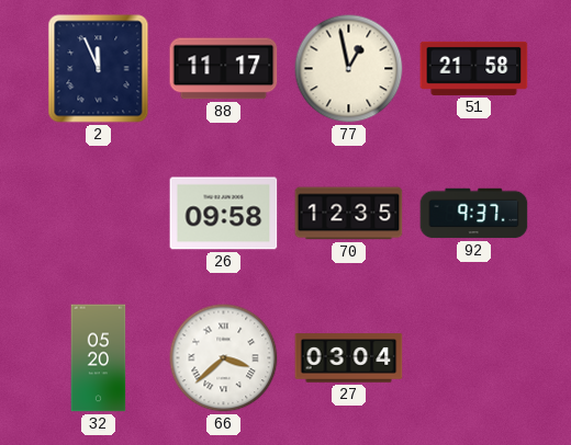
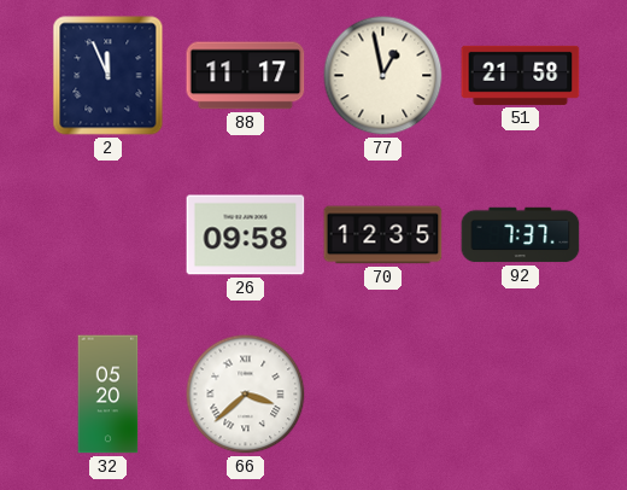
92: 9:37 -> 7:37
27: 03:04 -> none
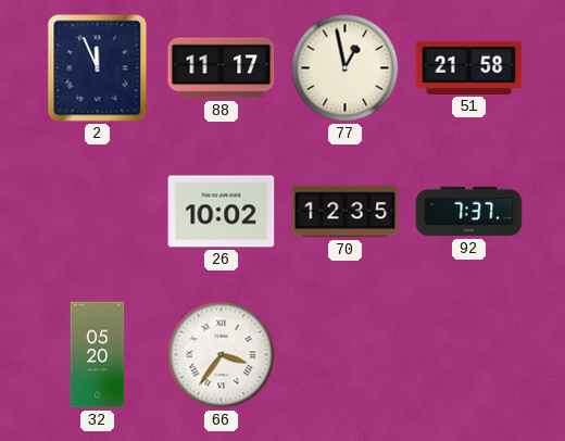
26: 09:58 -> 10:02
66: 3:38 -> 3:36
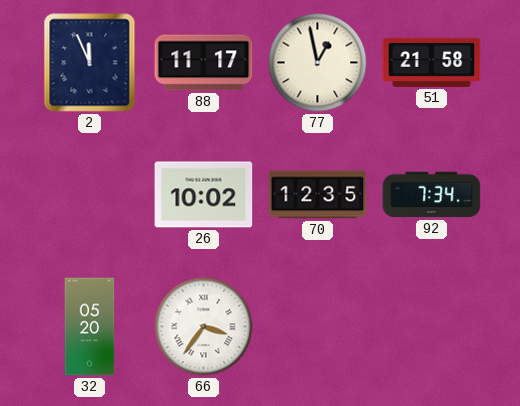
92: 7:37 -> 7:34
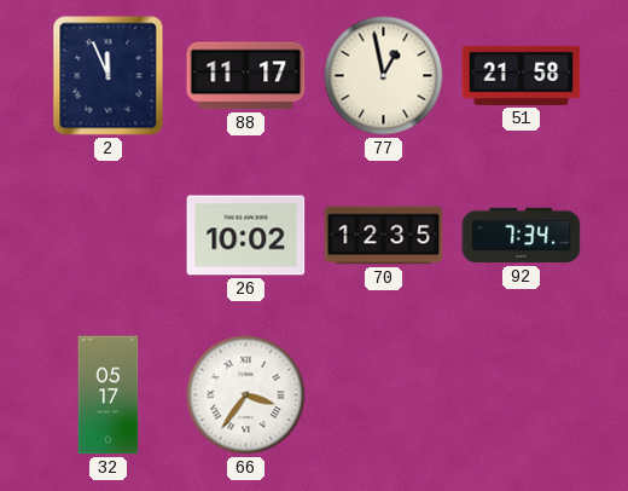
32: 05:20 -> 05:17
